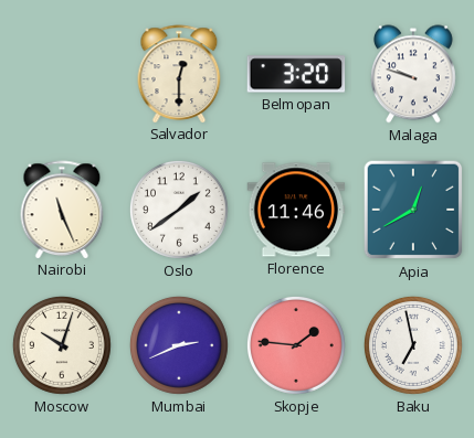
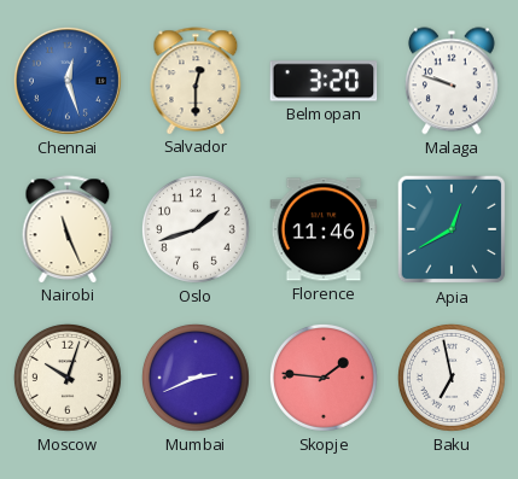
Chennai: none -> 12:27
Oslo: 1:39 -> 1:42
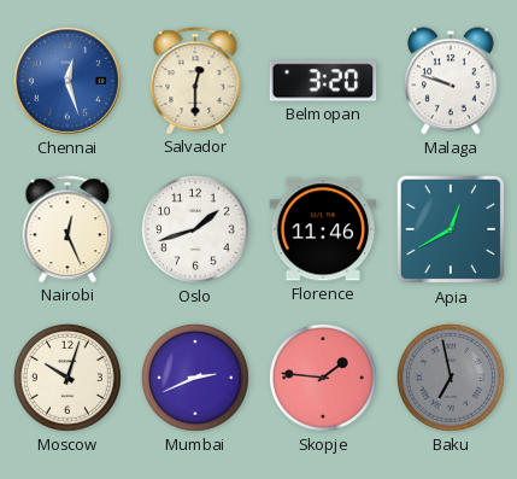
Nairobi: 11:26 -> 12:26
Baku dial: white -> grey
